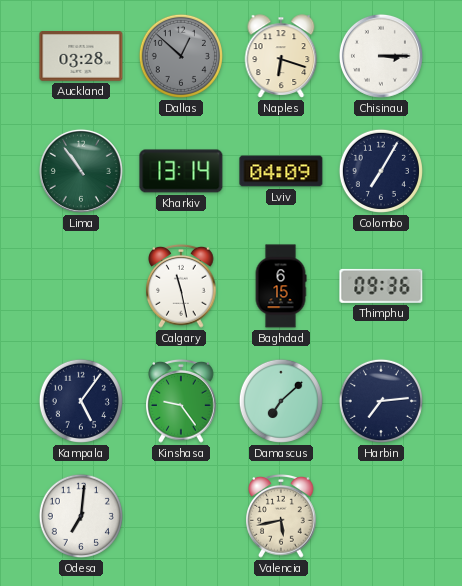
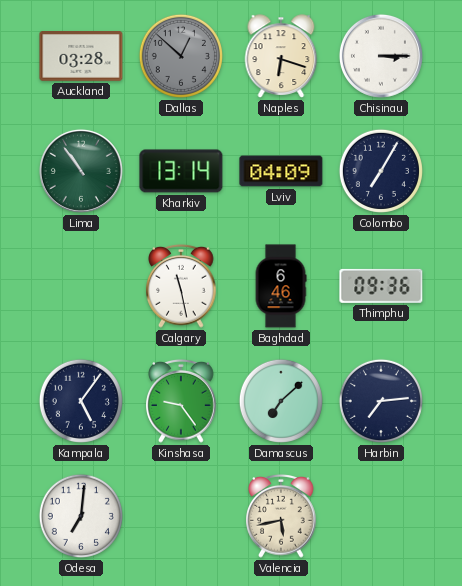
Baghdad: 6:15 -> 6:46
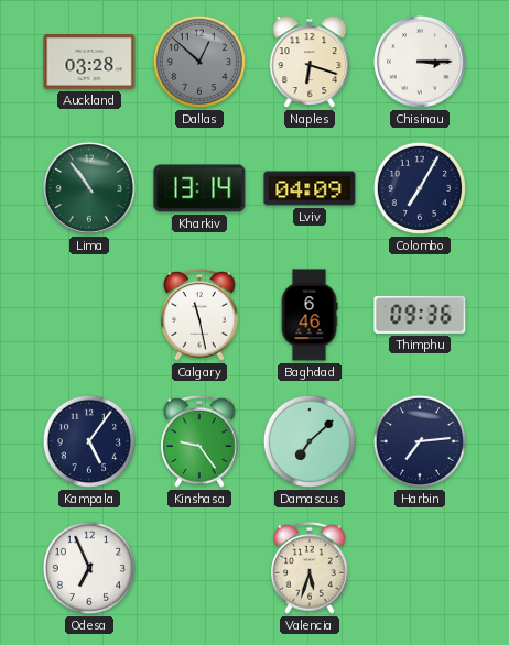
Odesa: 7:01 -> 6:56
Valencia: 5:43 -> 5:33
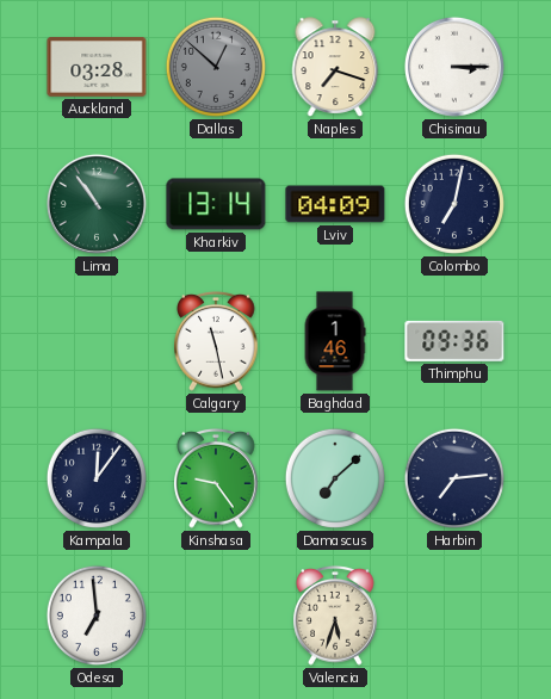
Naples: 6:18 -> 7:18
Colombo: 7:05 -> 7:02
Baghdad: 6:46 -> 1:46
Kampala: 5:06 -> 12:06
Odesa: 6:56 -> 6:59
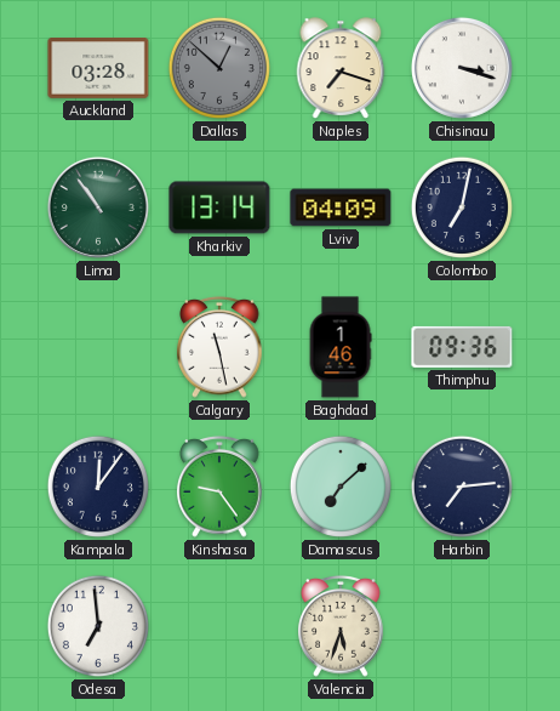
Chisinau: 3:15 -> 3:18
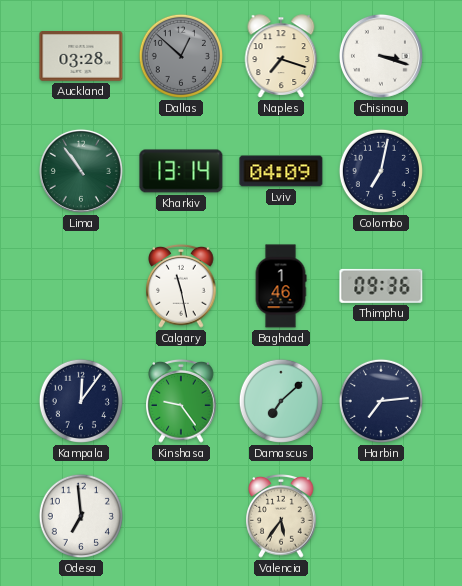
Valencia: 5:33 -> 5:36
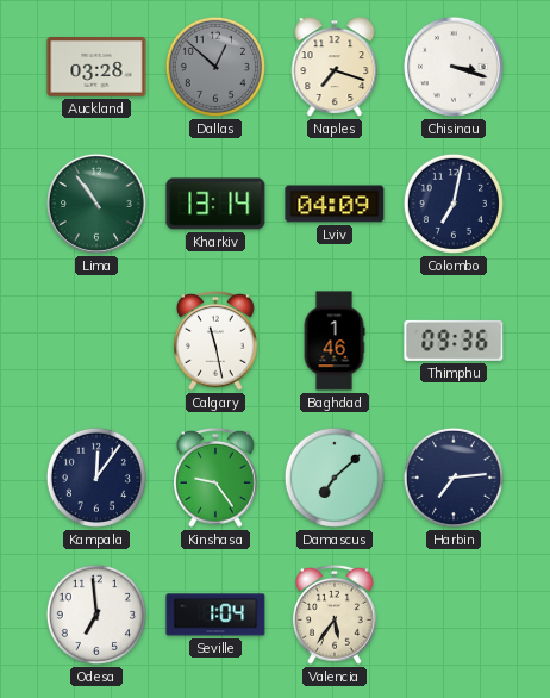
Seville: none -> 1:04
